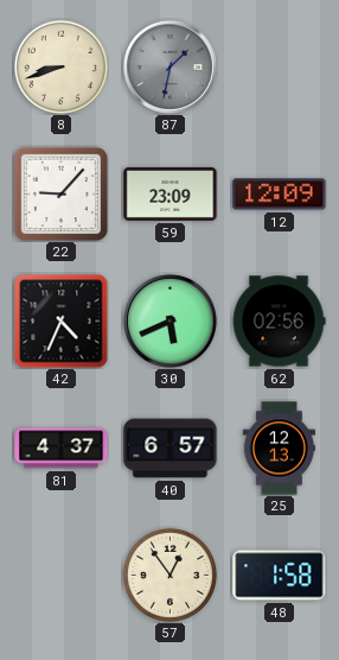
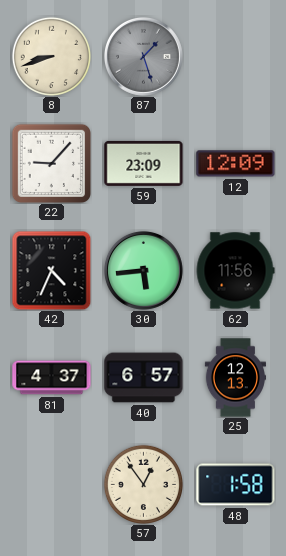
87: 1:32 -> 1:27
30: 5:41 -> 5:44
62: 02:56 -> 11:56
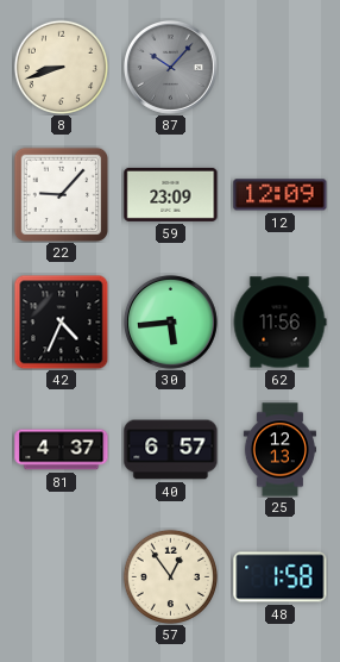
87: 1:27 -> 10:07
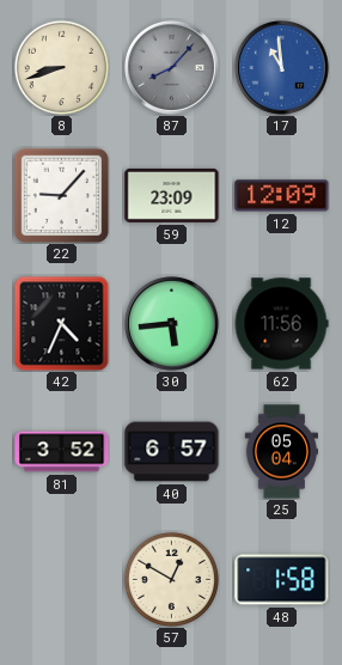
87: 10:07 -> 8:07
17: none -> 10:59
81: 4:37 -> 3:52
25: 12:13 -> 05:04
57: 12:54 -> 12:50
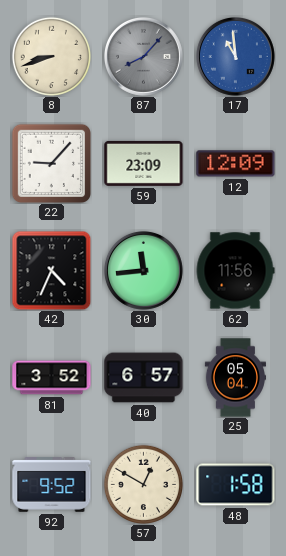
30: 5:44 -> 11:44
92: none -> 9:52
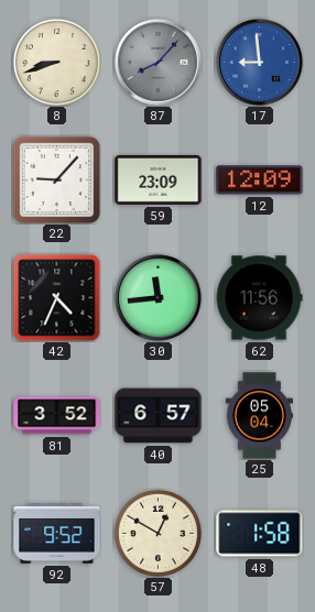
17: 10:59 -> 8:59
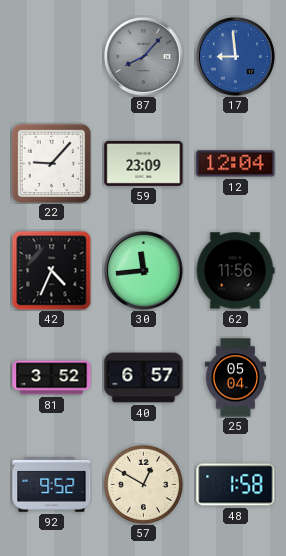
8: 8:42 -> none
12: 12:09 -> 12:04
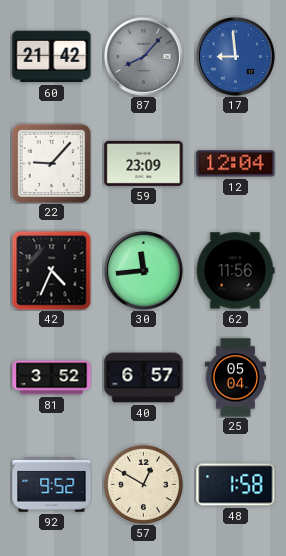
60: none -> 21:42
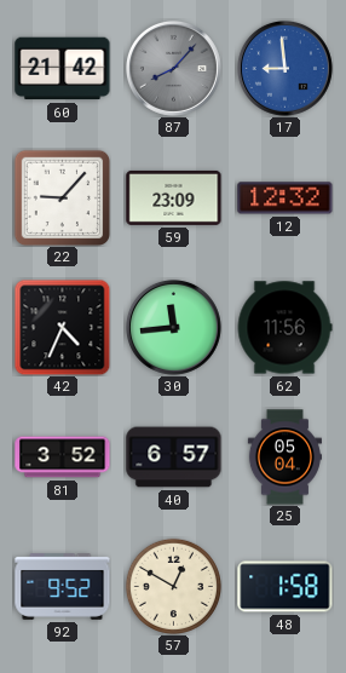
12: 12:04 -> 12:32
